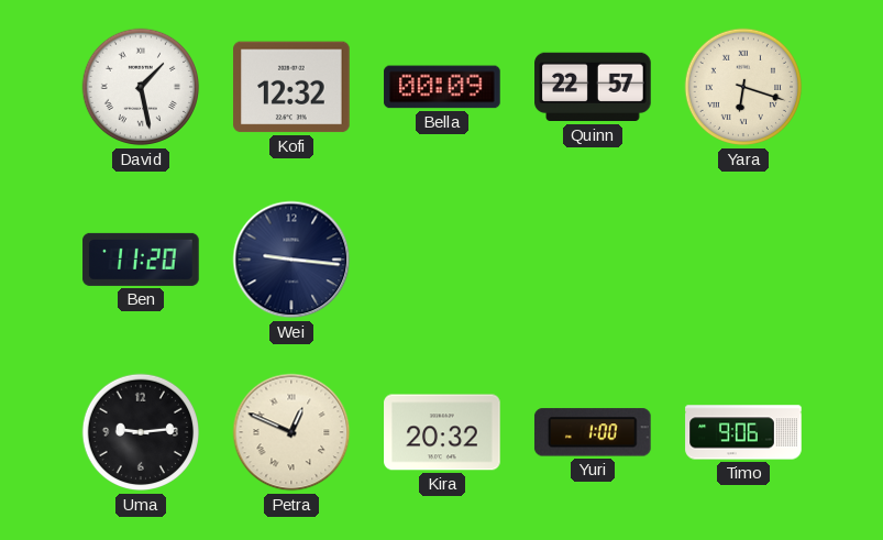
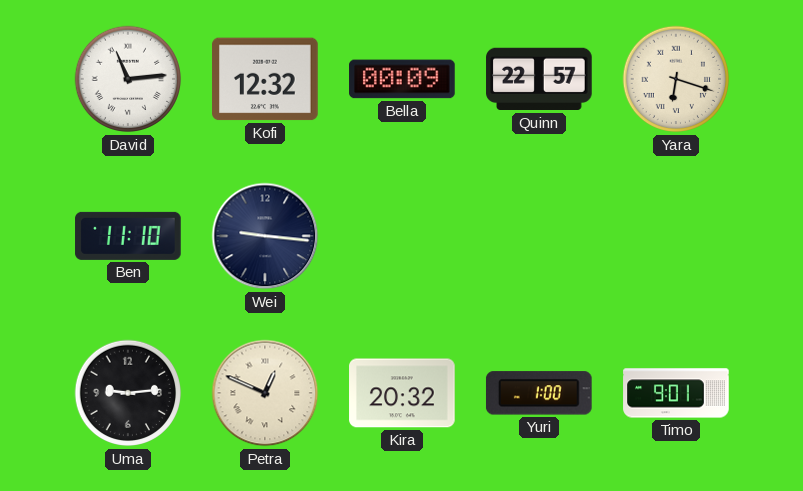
David: 1:28 -> 11:14
Ben: 11:20 -> 11:10
Timo: 9:06 -> 9:01
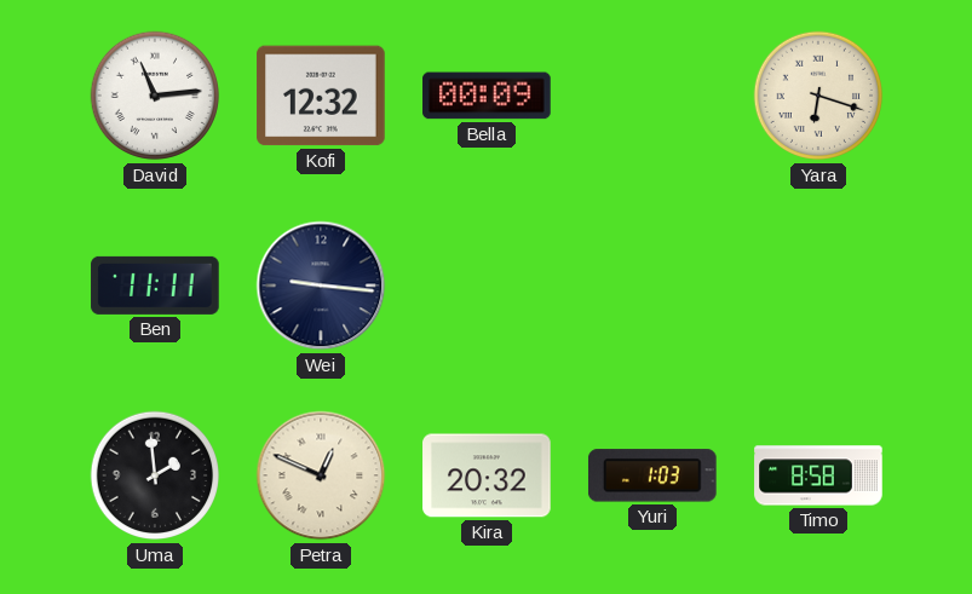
Quinn: 22:57 -> none
Ben: 11:10 -> 11:11
Uma: 9:14 -> 1:59
Yuri: 1:00 -> 1:03
Timo: 9:01 -> 8:58
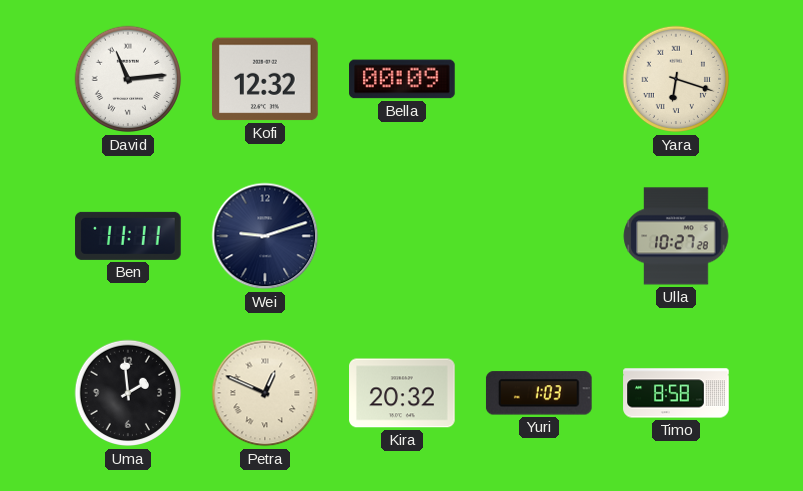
Wei: 9:16 -> 9:12
Ulla: none -> 10:27
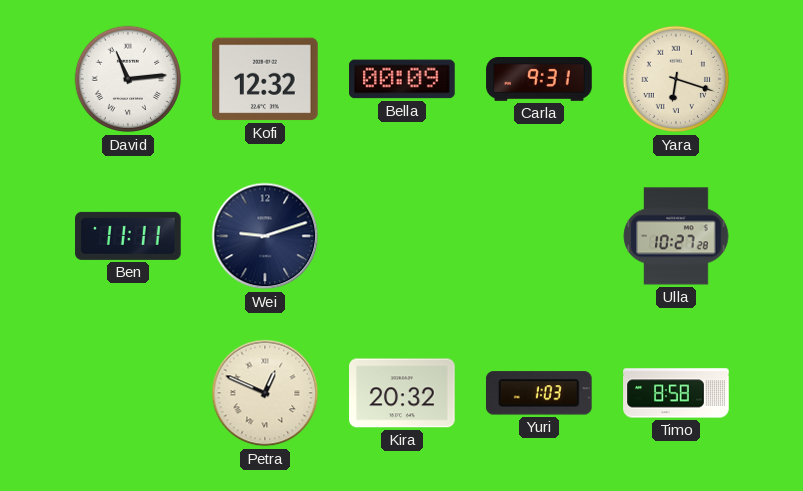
Carla: none -> 9:31
Uma: 1:59 -> none
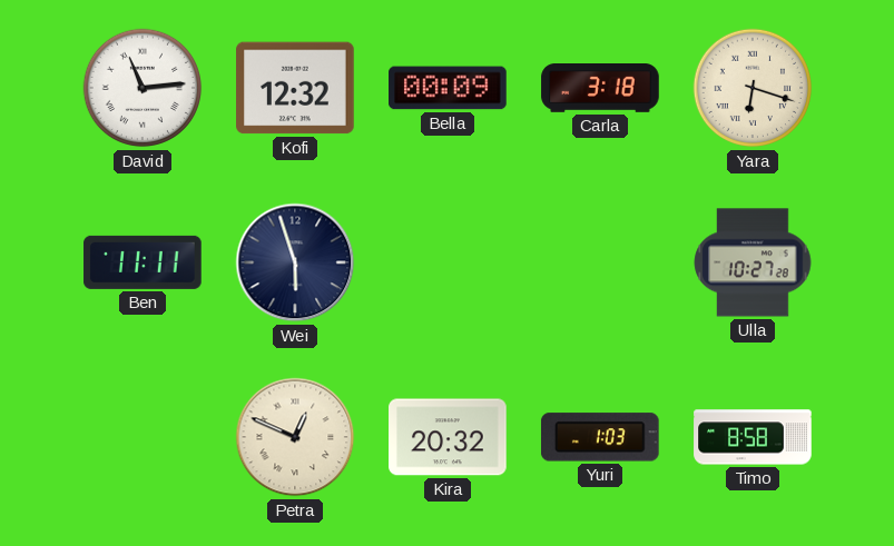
Carla: 9:31 -> 3:18
Wei: 9:12 -> 5:57
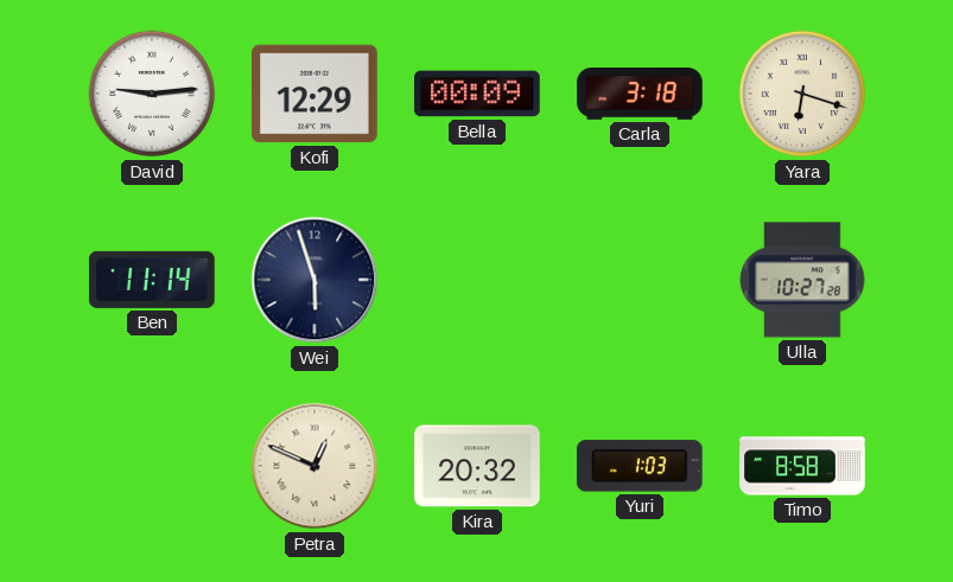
David: 11:14 -> 9:14
Kofi: 12:32 -> 12:29
Ben: 11:11 -> 11:14
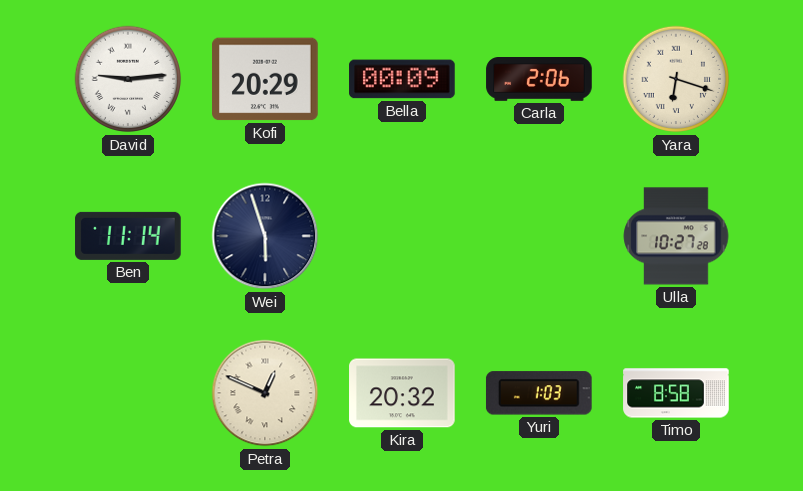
Kofi: 12:29 -> 20:29
Carla: 3:18 -> 2:06
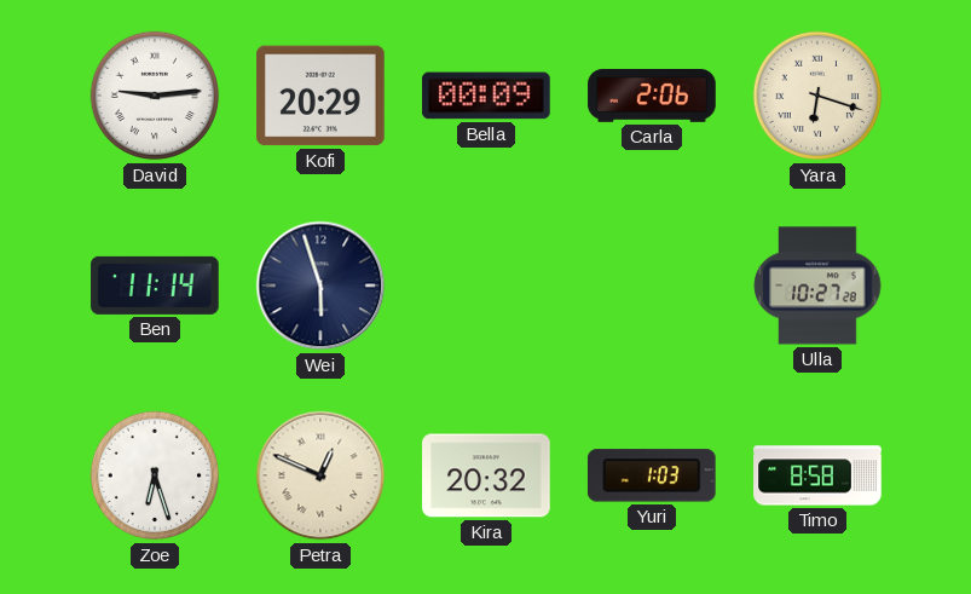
Zoe: none -> 6:27
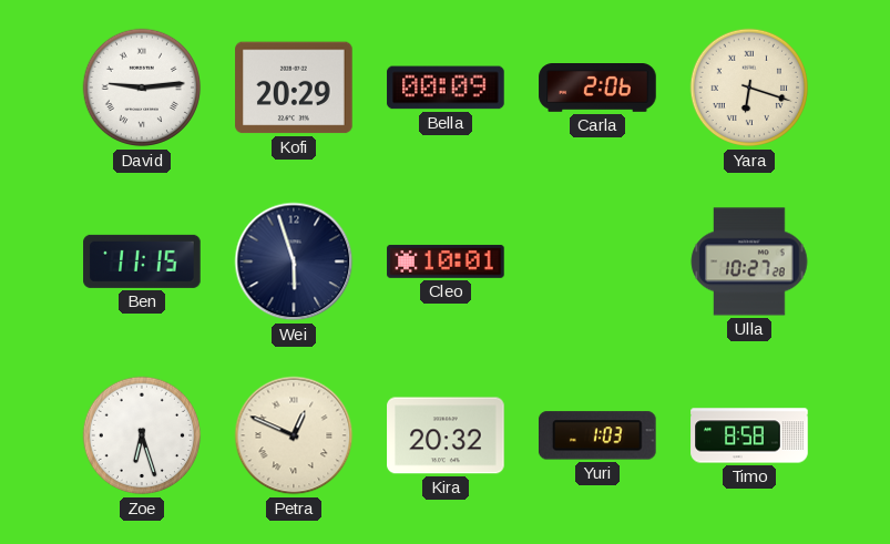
Ben: 11:14 -> 11:15
Cleo: none -> 10:01
